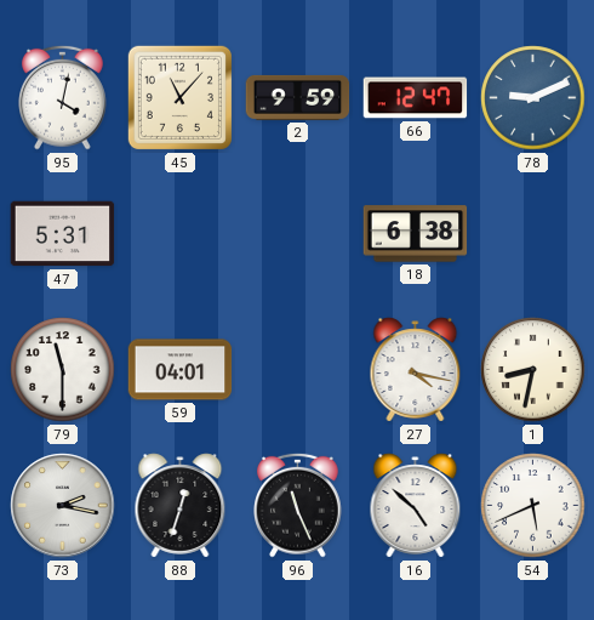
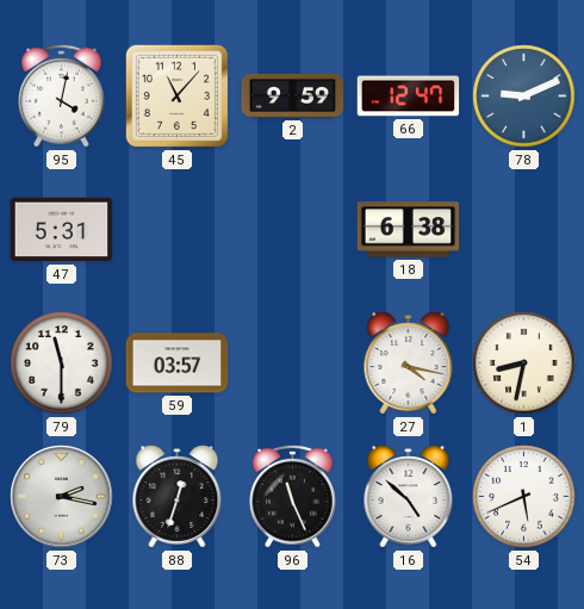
59: 04:01 -> 03:57
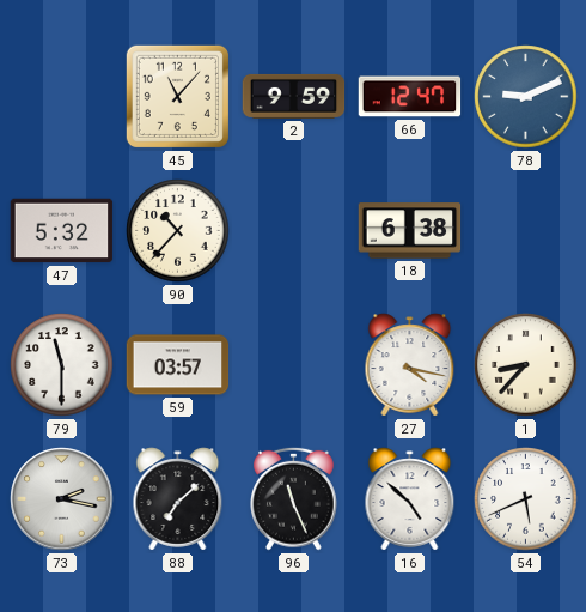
95: 4:02 -> none
47: 5:31 -> 5:32
90: none -> 10:37
1: 8:32 -> 8:37
88: 12:33 -> 7:08
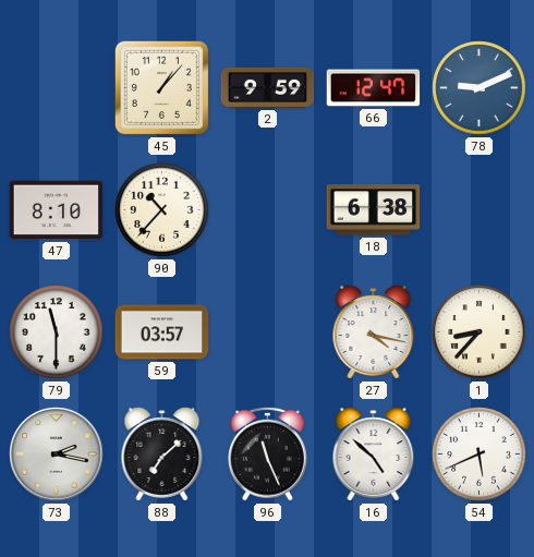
45: 11:07 -> 1:07
47: 5:32 -> 8:10
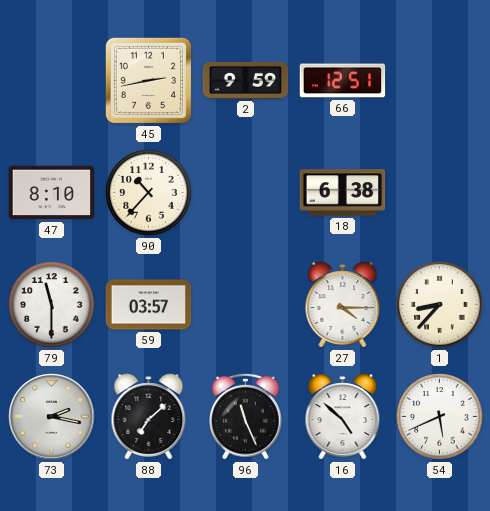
45: 1:07 -> 2:43
66: 12:47 -> 12:51
78: 9:11 -> none
27: 4:17 -> 4:15
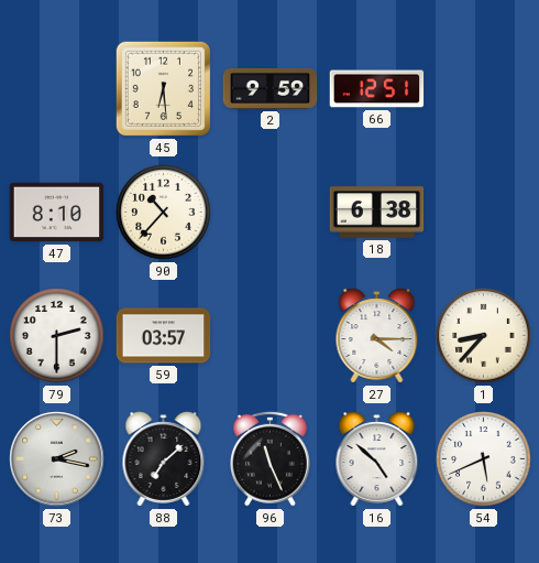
45: 2:43 -> 6:29
79: 11:30 -> 2:30
